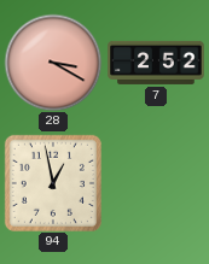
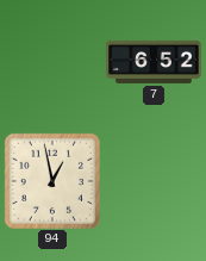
28: 3:20 -> none
7: 2:52 -> 6:52
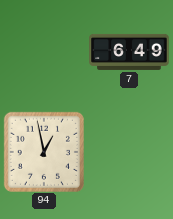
7: 6:52 -> 6:49
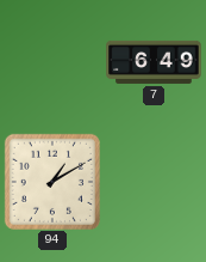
94: 12:58 -> 1:10
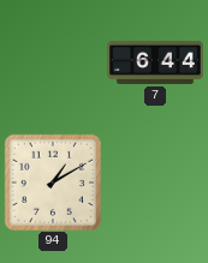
7: 6:49 -> 6:44
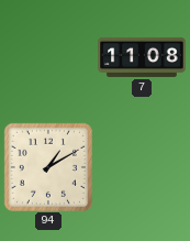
7: 6:44 -> 11:08
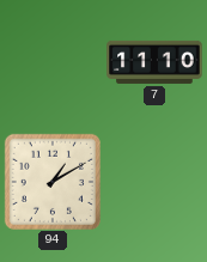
7: 11:08 -> 11:10
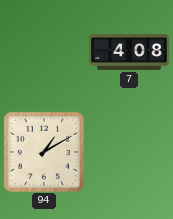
7: 11:10 -> 4:08
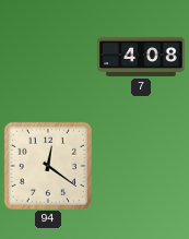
94: 1:10 -> 12:21
